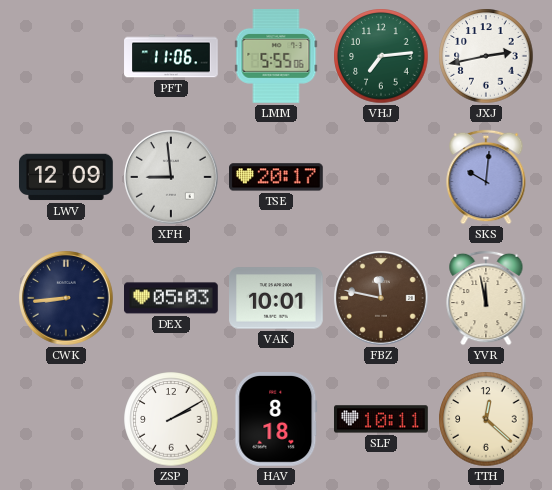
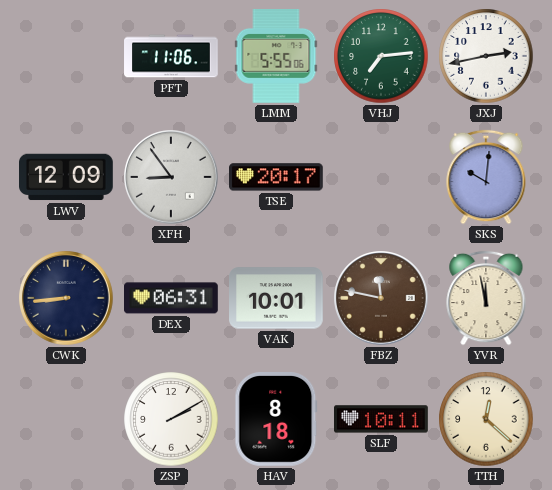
XFH: 8:59 -> 8:54
DEX: 05:03 -> 06:31
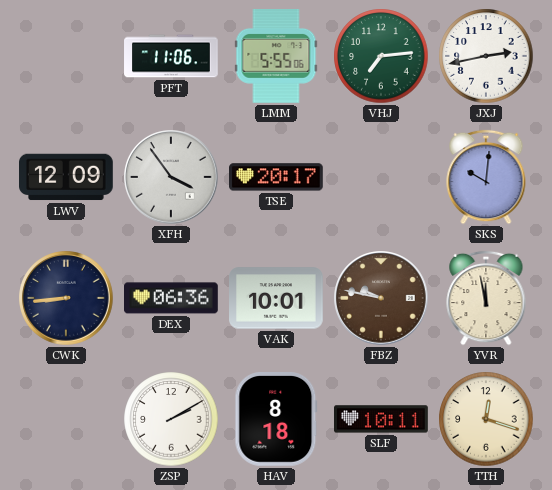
XFH: 8:54 -> 3:54
DEX: 06:31 -> 06:36
FBZ: 11:47 -> 9:47
TTH: 12:22 -> 12:18
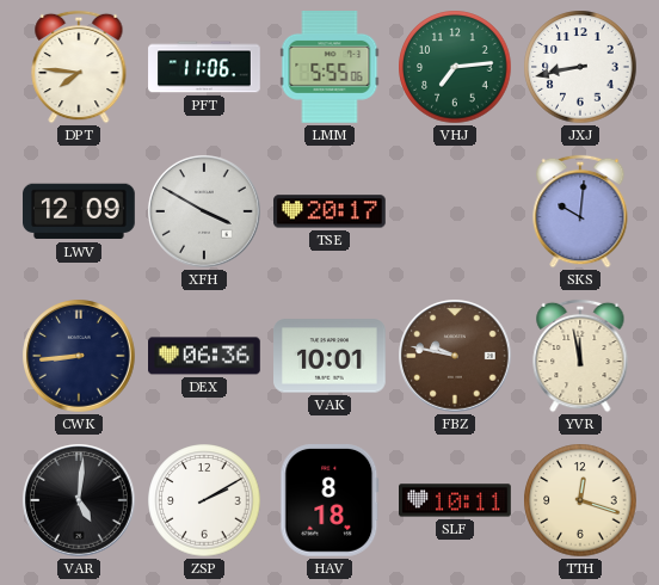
DPT: none -> 7:46
JXJ: 2:43 -> 8:43
XFH: 3:54 -> 3:50
VAR: none -> 5:01
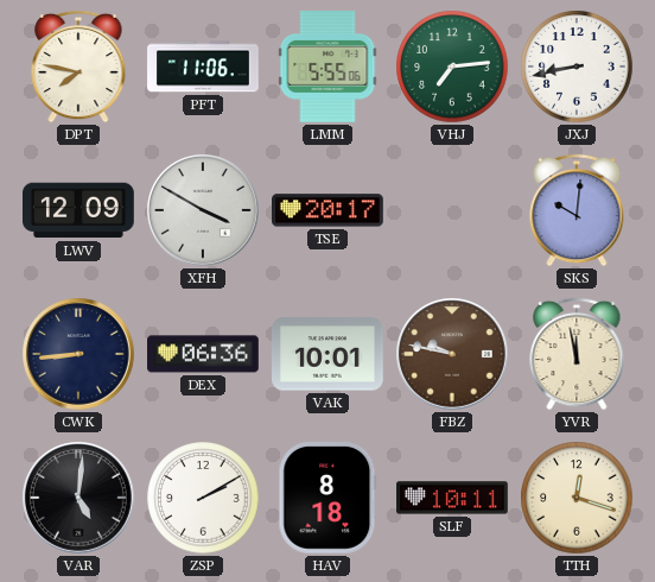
DPT: 7:46 -> 7:47
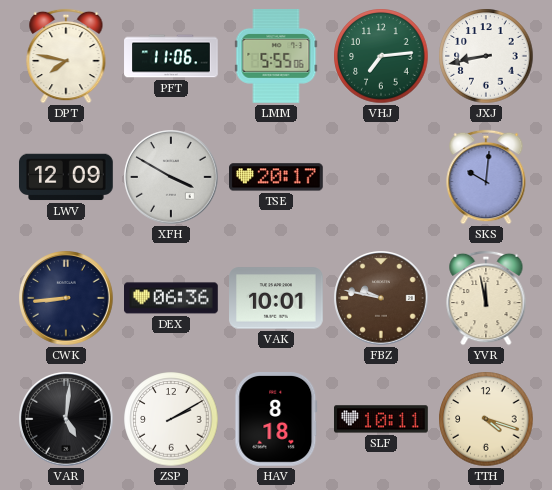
TTH: 12:18 -> 4:18
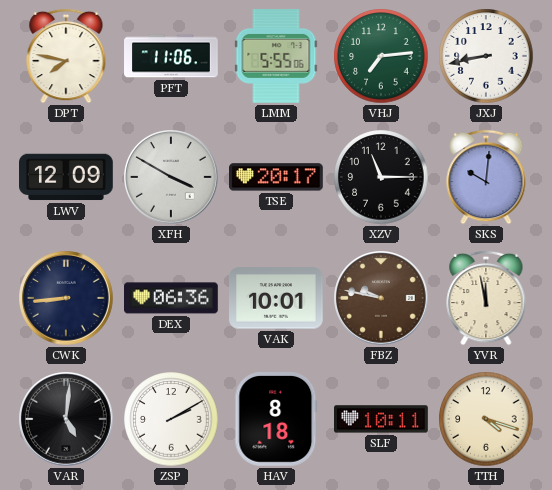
XZV: none -> 11:15
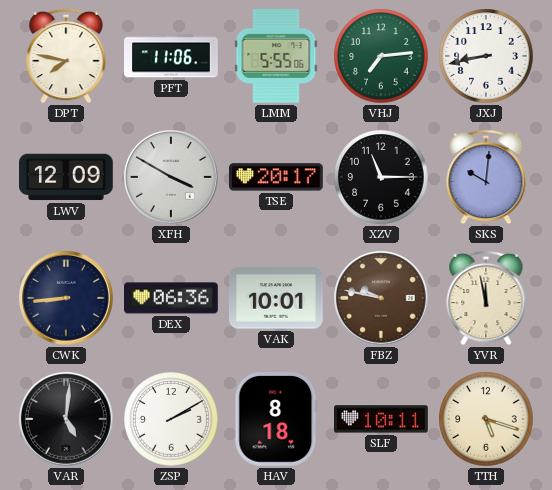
TTH: 4:18 -> 5:18
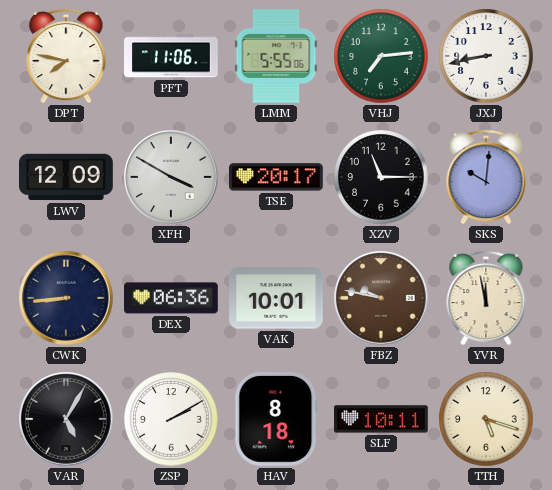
VAR: 5:01 -> 5:05
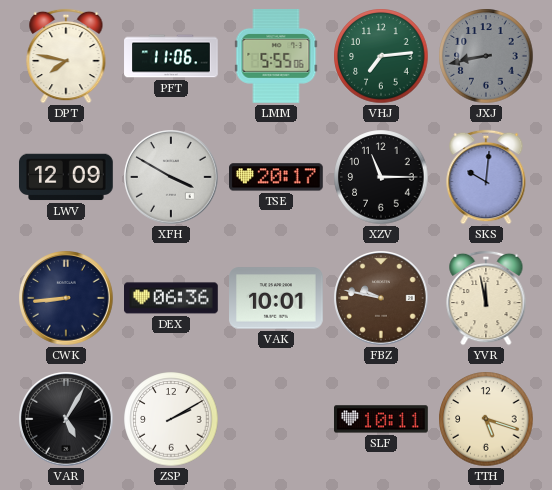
JXJ dial: white -> grey
HAV: 8:18 -> none
